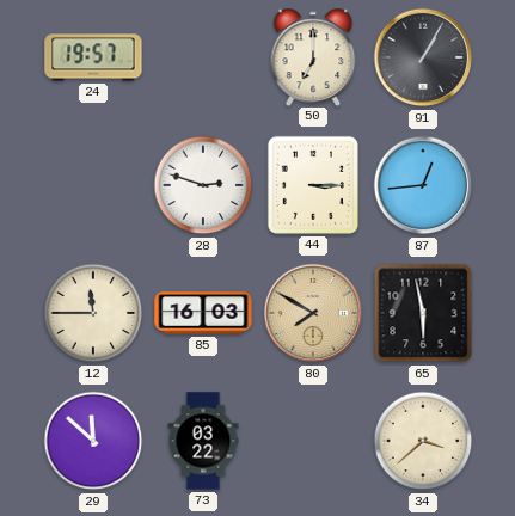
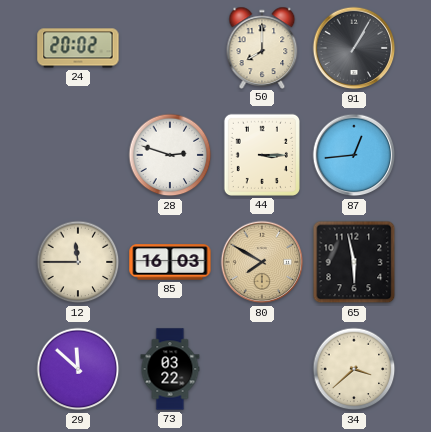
24: 19:57 -> 20:02
50: 7:00 -> 8:00
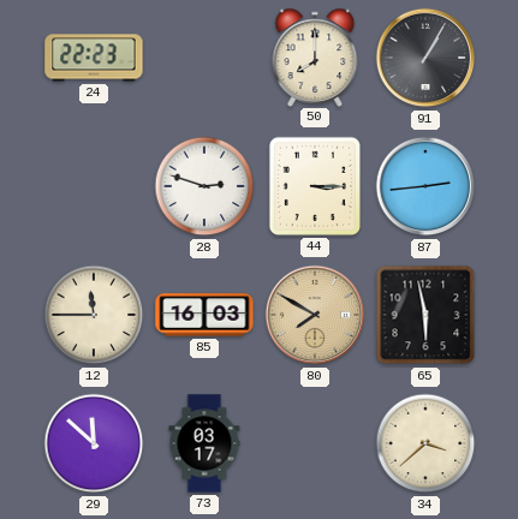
24: 20:02 -> 22:23
87: 12:44 -> 2:44
73: 03:22 -> 03:17
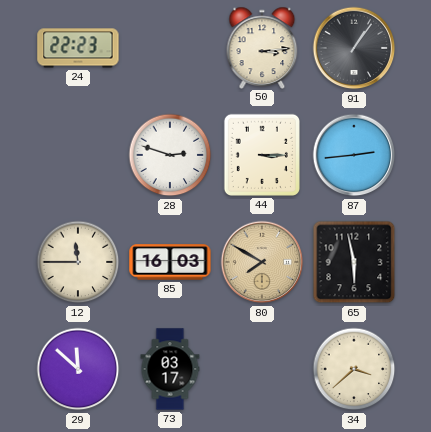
50: 8:00 -> 3:14
91: 1:05 -> 1:06
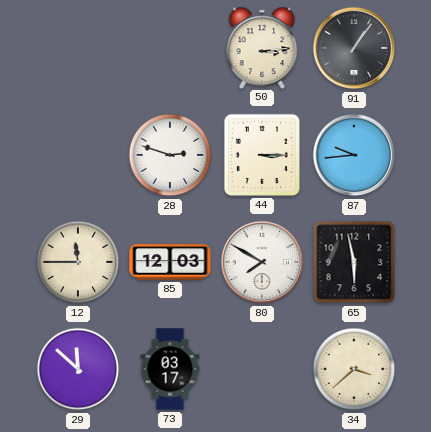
24: 22:23 -> none
87: 2:44 -> 9:44
85: 16:03 -> 12:03
80 dial: champagne -> white
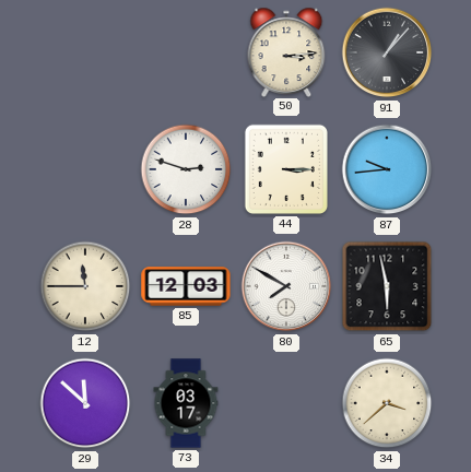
91: 1:06 -> 1:07
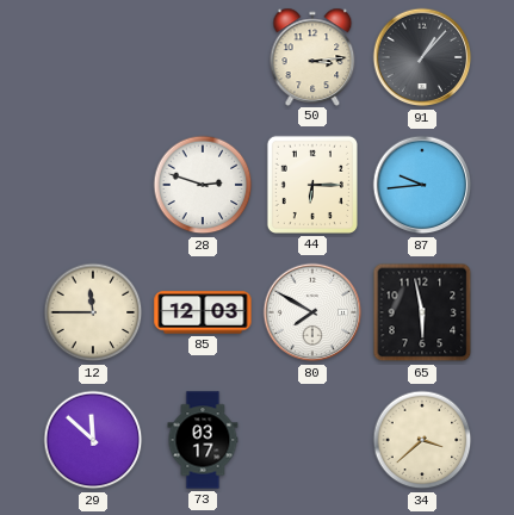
44: 3:15 -> 6:15
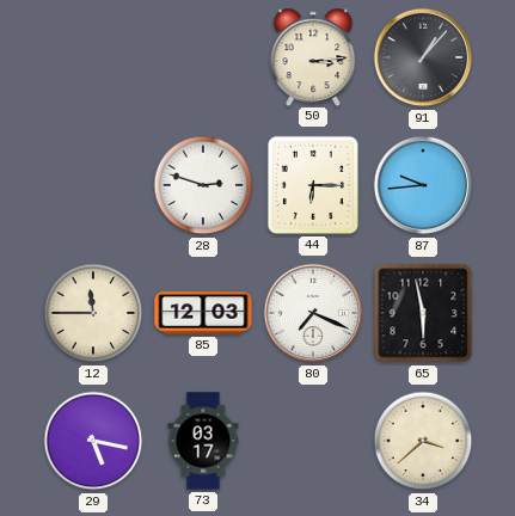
80: 7:50 -> 7:19
29: 11:52 -> 5:17
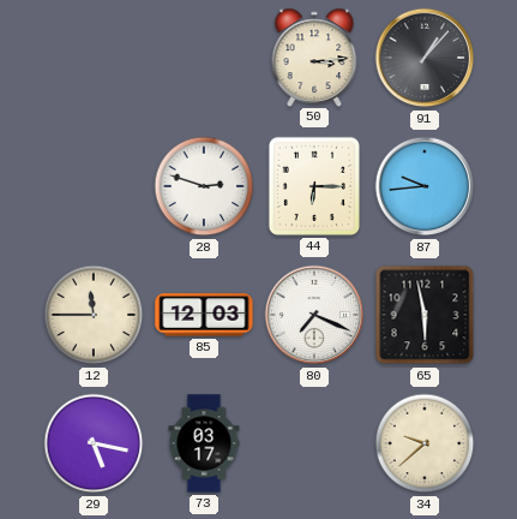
34: 3:38 -> 9:38
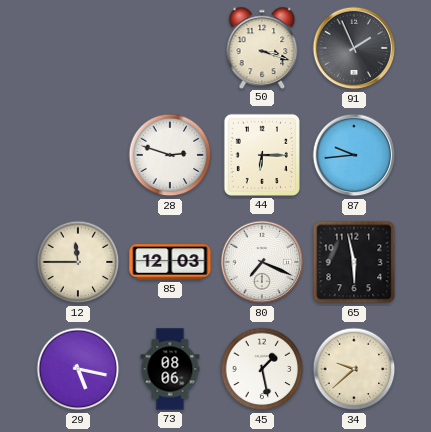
50: 3:14 -> 3:18
91: 1:07 -> 1:56
73: 03:17 -> 08:06
45: none -> 1:28
